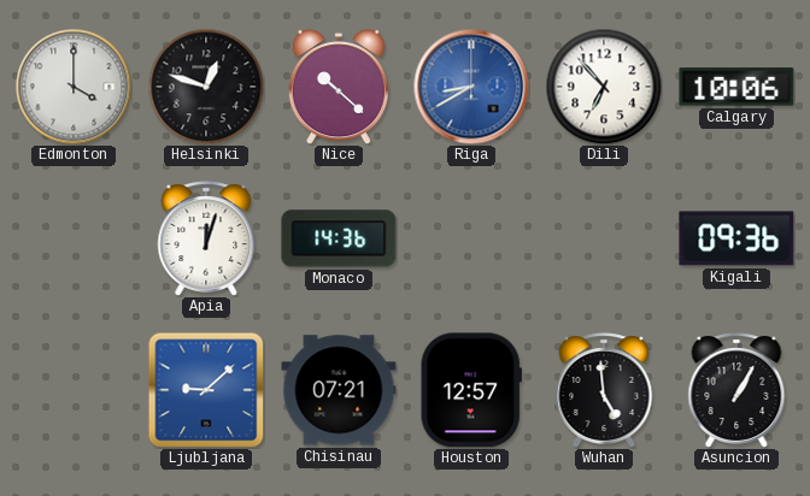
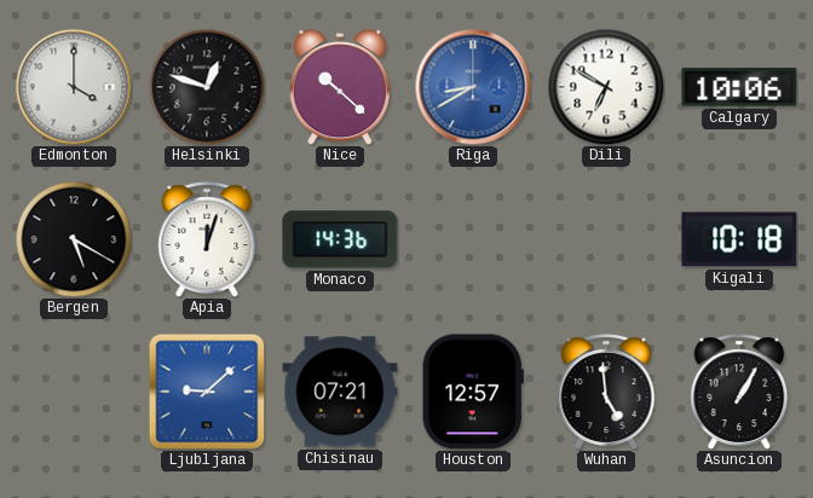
Dili: 6:53 -> 6:50
Bergen: none -> 5:20
Kigali: 09:36 -> 10:18
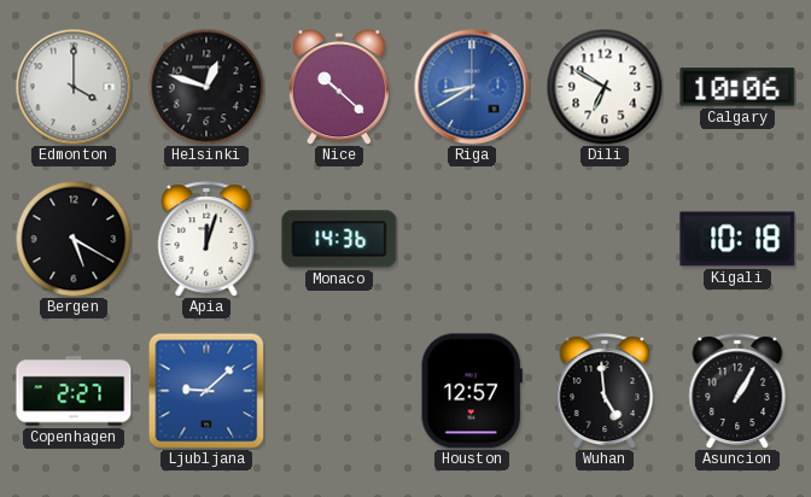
Copenhagen: none -> 2:27
Chisinau: 07:21 -> none
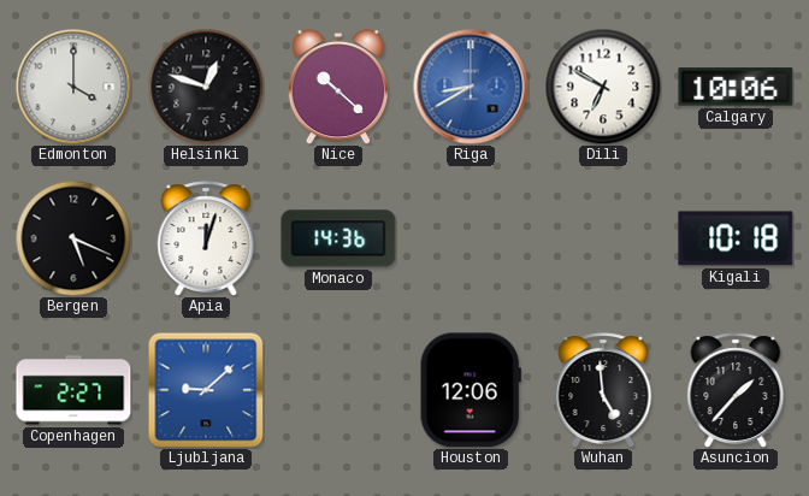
Bergen: 5:20 -> 5:19
Houston: 12:57 -> 12:06
Asuncion: 1:05 -> 1:37
